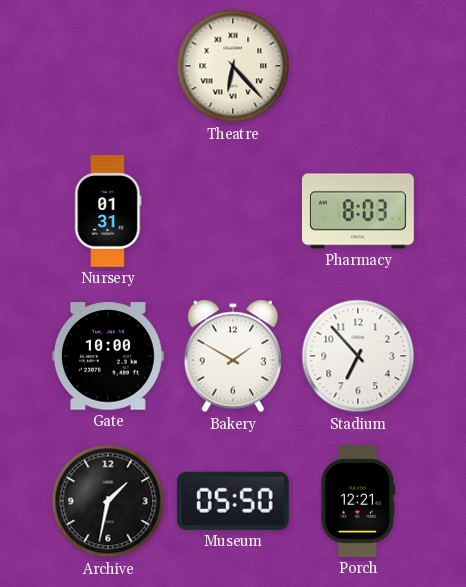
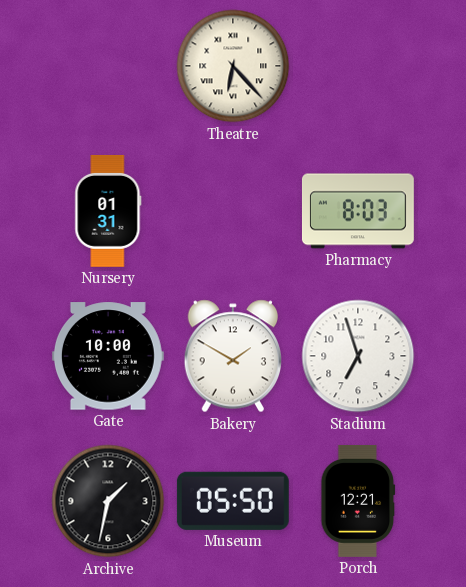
Stadium: 6:53 -> 6:57
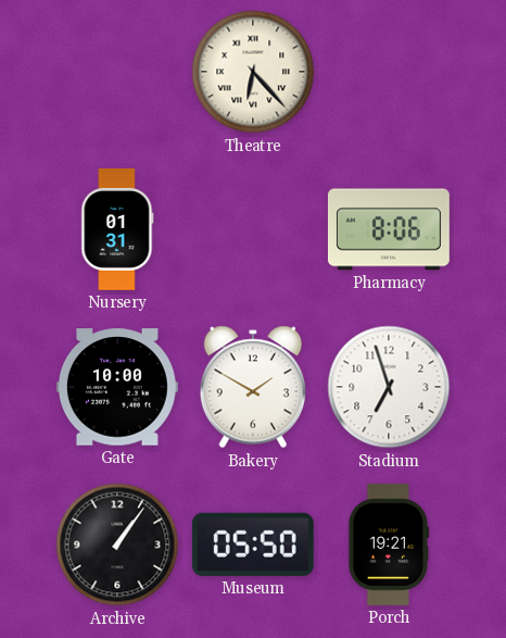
Pharmacy: 8:03 -> 8:06
Archive: 1:32 -> 1:06
Porch: 12:21 -> 19:21
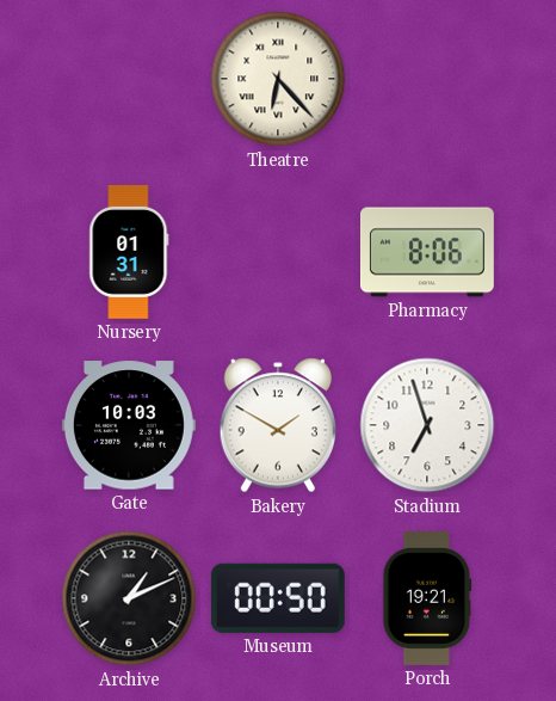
Gate: 10:00 -> 10:03
Archive: 1:06 -> 1:11
Museum: 05:50 -> 00:50
